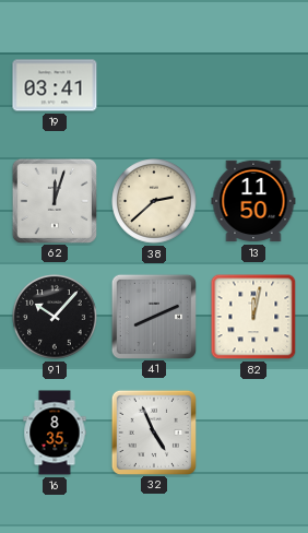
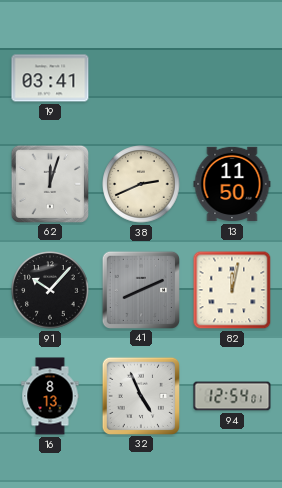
38: 2:38 -> 2:41
16: 8:35 -> 8:13
94: none -> 12:54
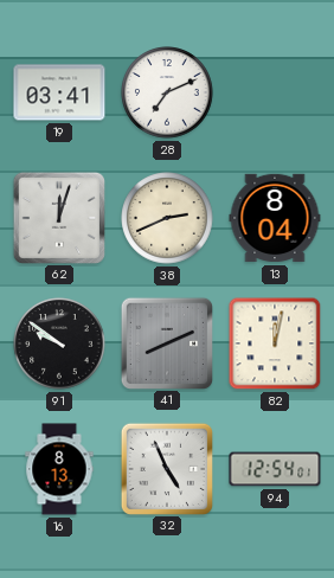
28: none -> 7:11
13: 11:50 -> 8:04
91: 10:07 -> 9:51
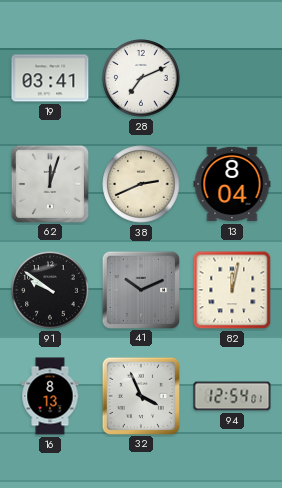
41: 8:11 -> 10:11
32: 4:56 -> 3:56
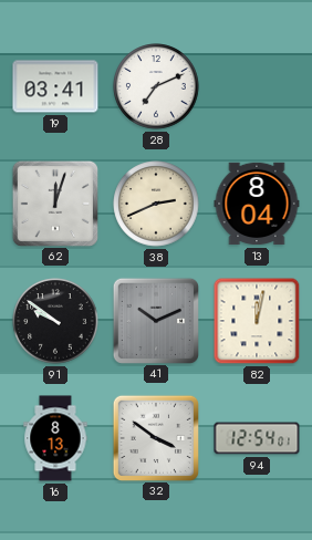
32: 3:56 -> 3:51
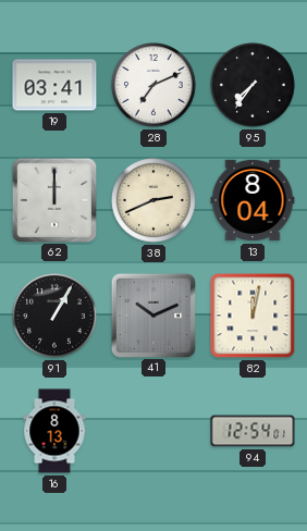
95: none -> 7:36
62: 12:03 -> 12:00
91: 9:51 -> 1:05
32: 3:51 -> none
